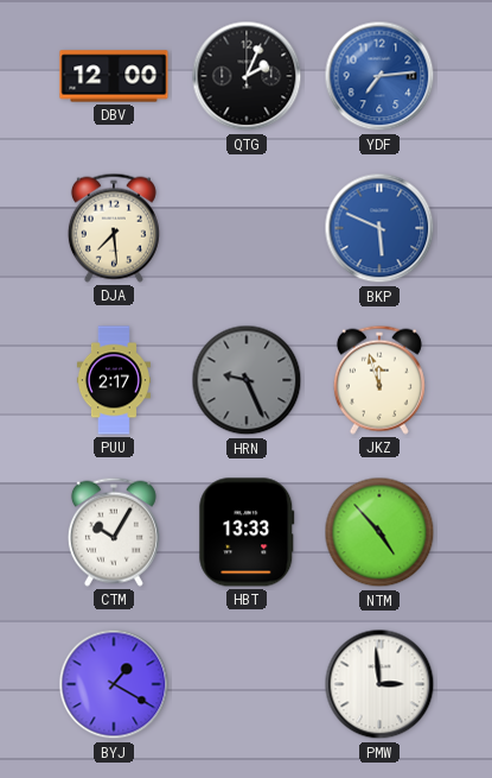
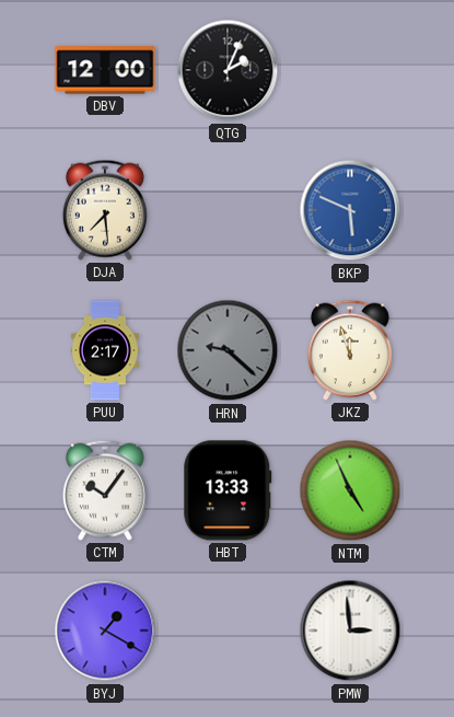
YDF: 7:14 -> none
HRN: 9:26 -> 9:22
CTM: 10:05 -> 10:06
NTM: 4:53 -> 4:56
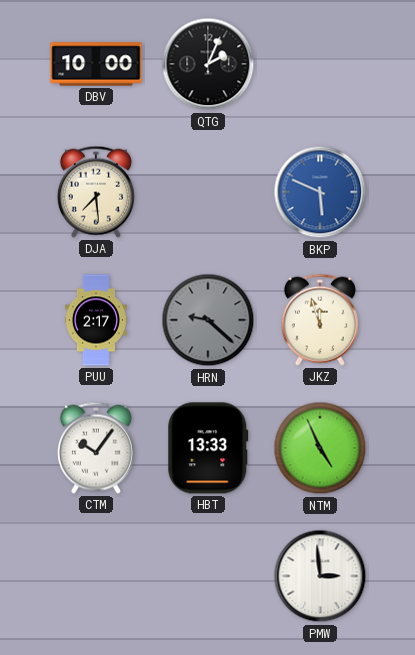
DBV: 12:00 -> 10:00
BYJ: 1:20 -> none
